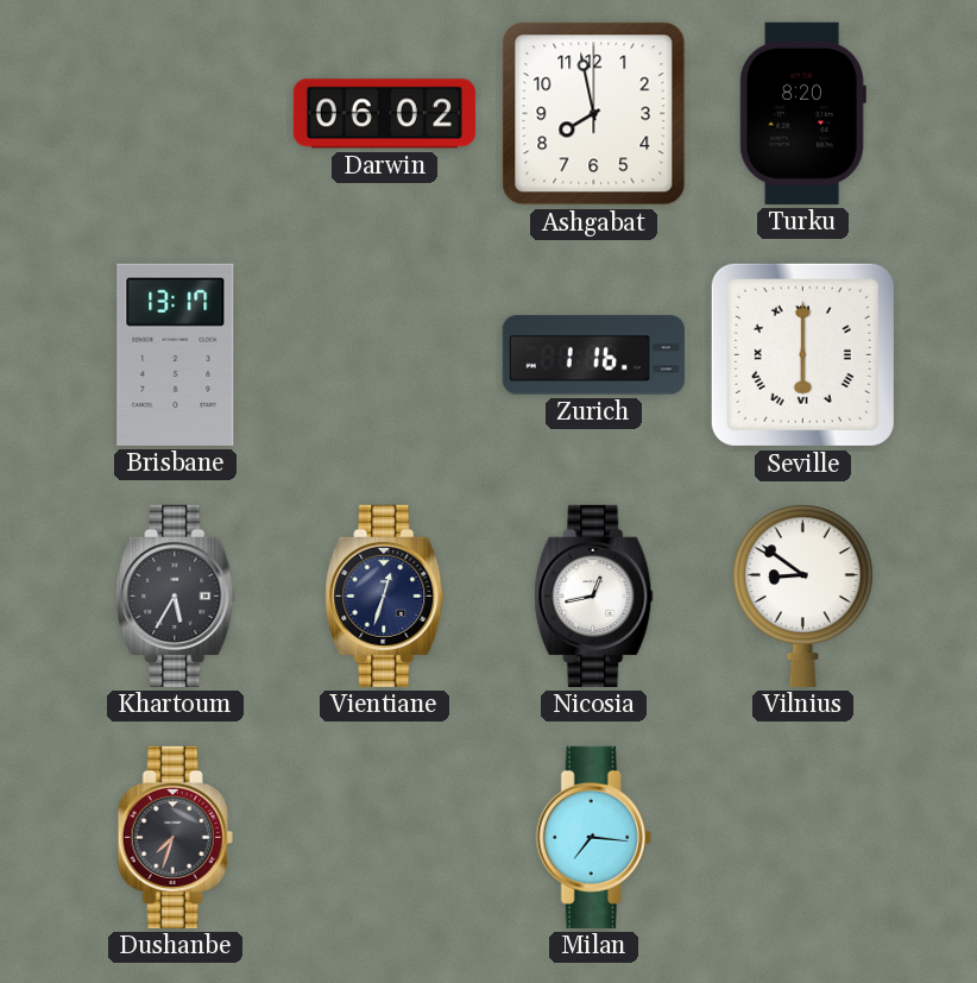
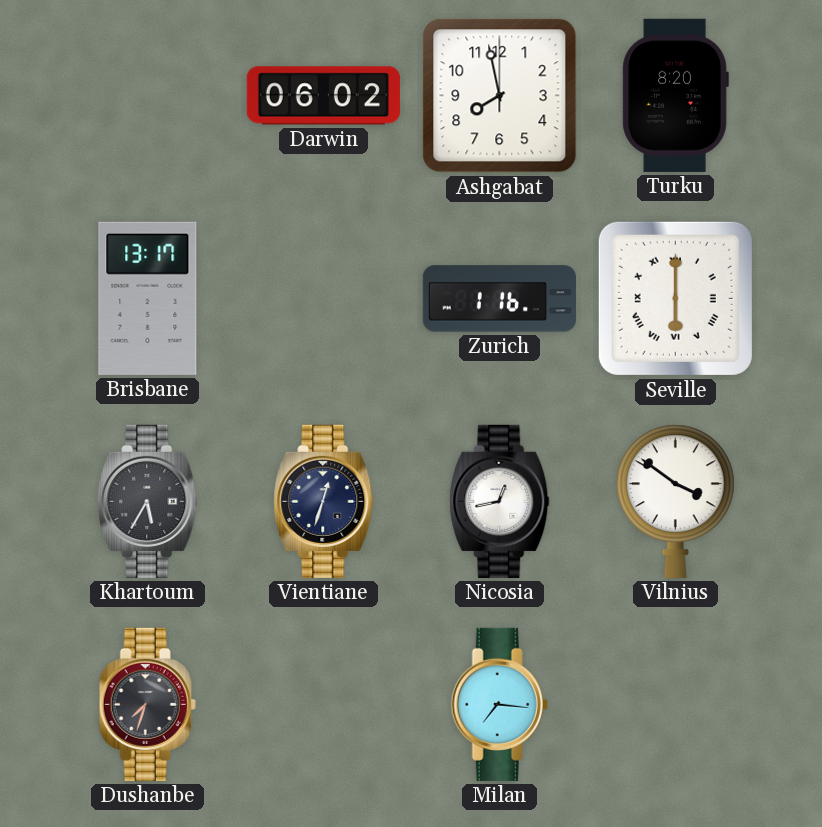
Vilnius: 8:51 -> 3:51
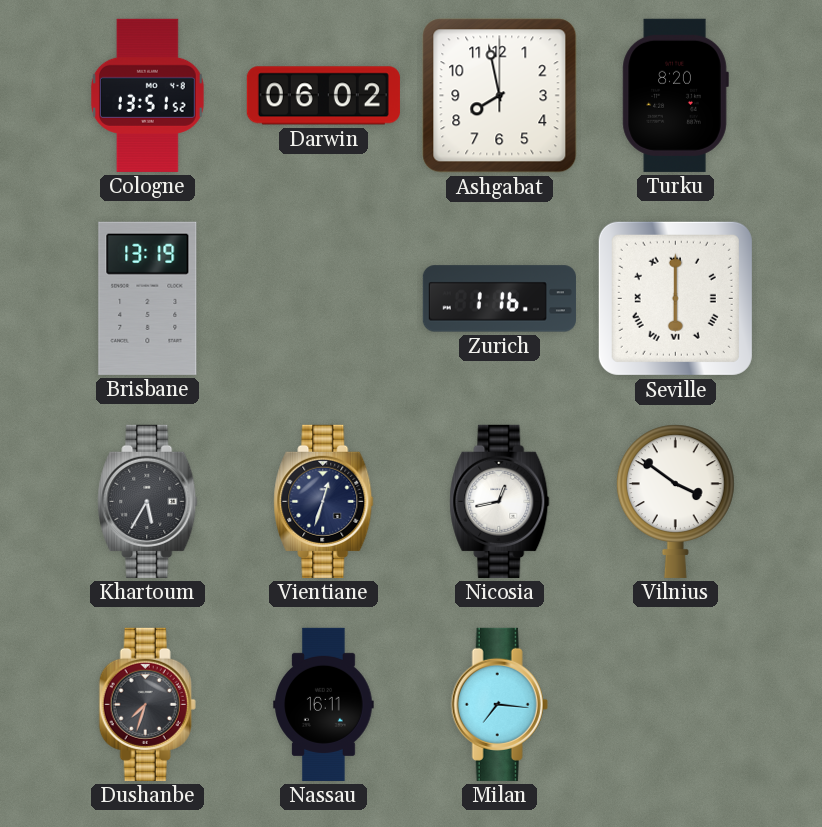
Cologne: none -> 13:51
Brisbane: 13:17 -> 13:19
Nassau: none -> 16:11
